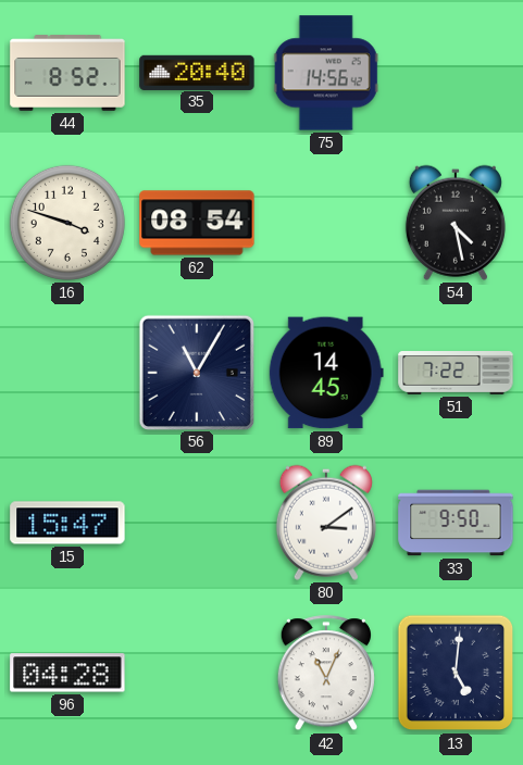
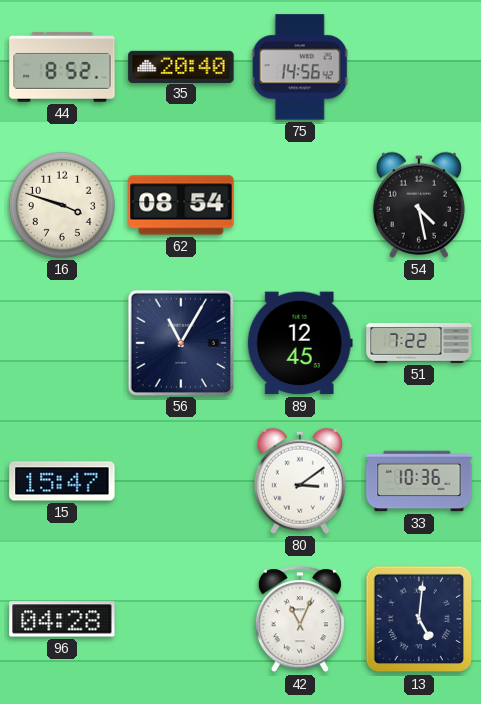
89: 14:45 -> 12:45
33: 9:50 -> 10:36
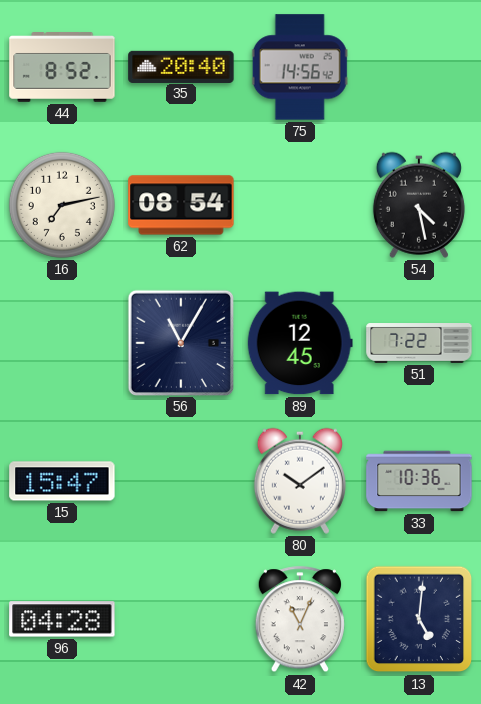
16: 3:48 -> 7:13
80: 3:09 -> 10:09
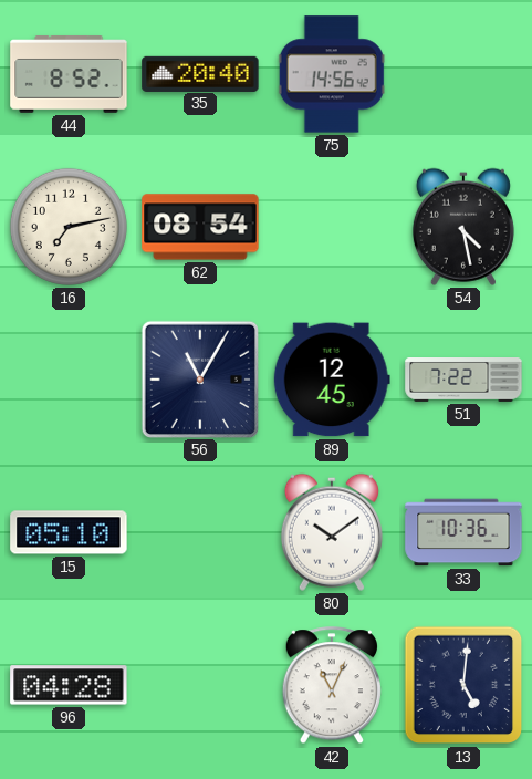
15: 15:47 -> 05:10
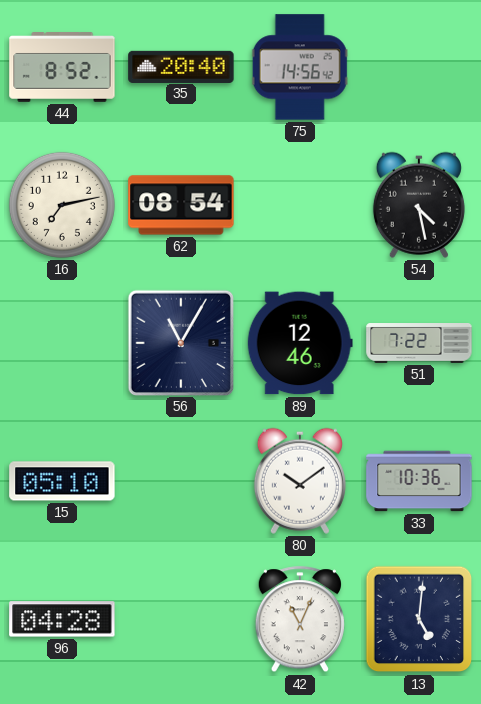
89: 12:45 -> 12:46
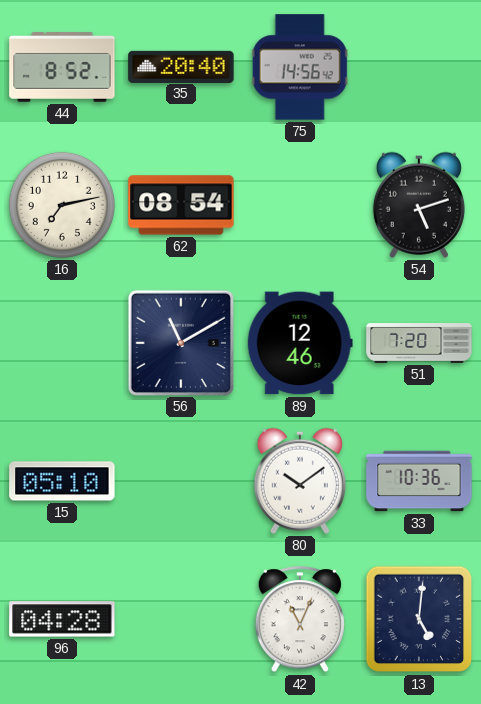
54: 4:28 -> 5:12
56: 11:05 -> 11:10
51: 7:22 -> 7:20
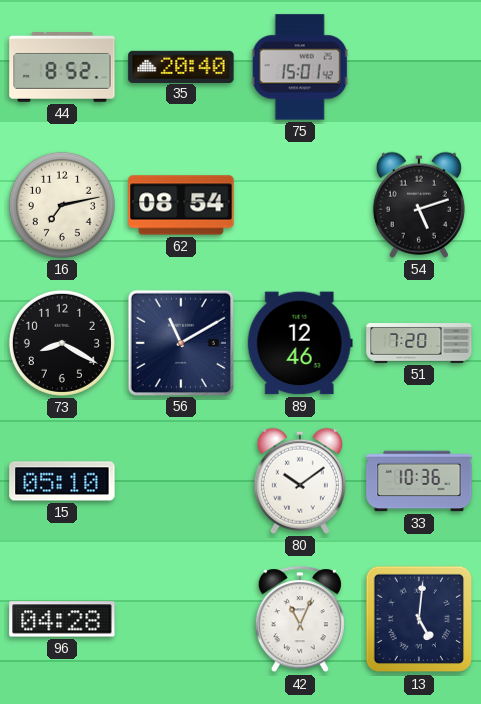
75: 14:56 -> 15:01
73: none -> 8:20
